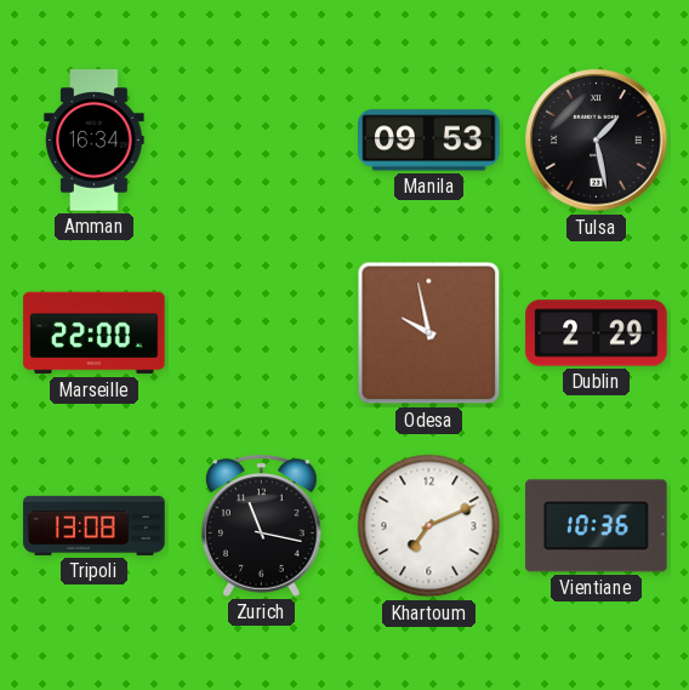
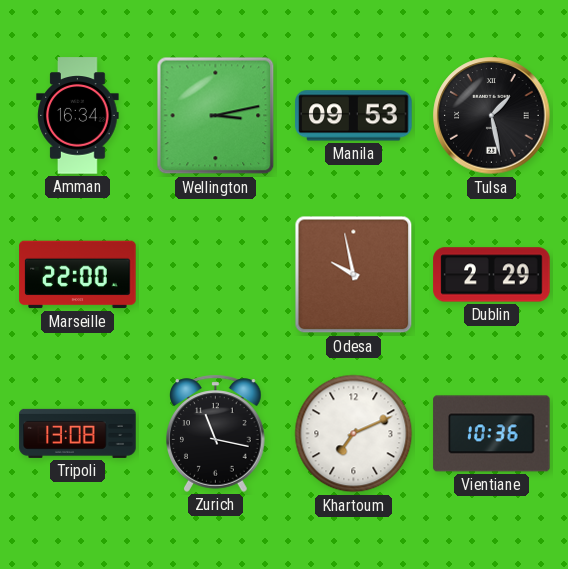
Wellington: none -> 3:13
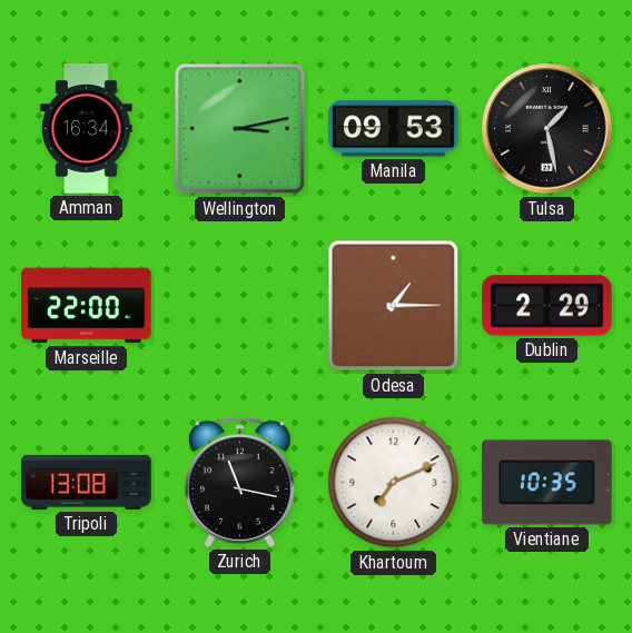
Odesa: 9:58 -> 1:15
Vientiane: 10:36 -> 10:35
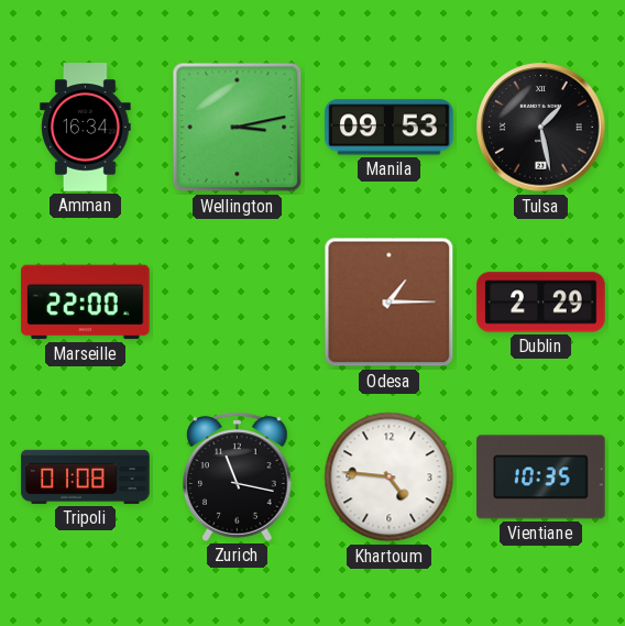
Tripoli: 13:08 -> 01:08
Khartoum: 7:11 -> 4:46
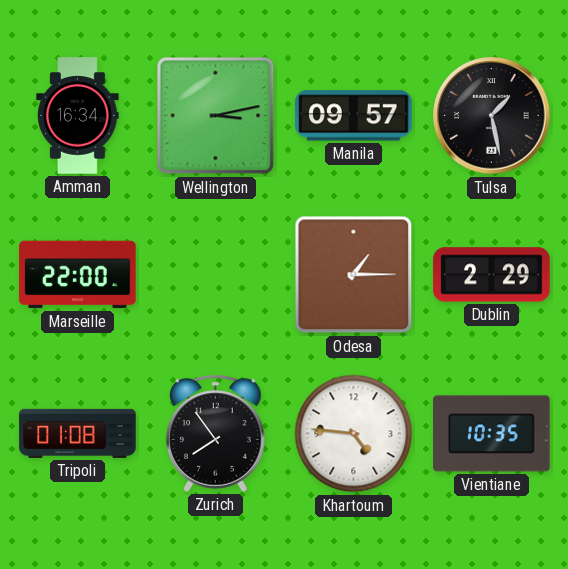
Manila: 09:53 -> 09:57
Zurich: 11:17 -> 7:54
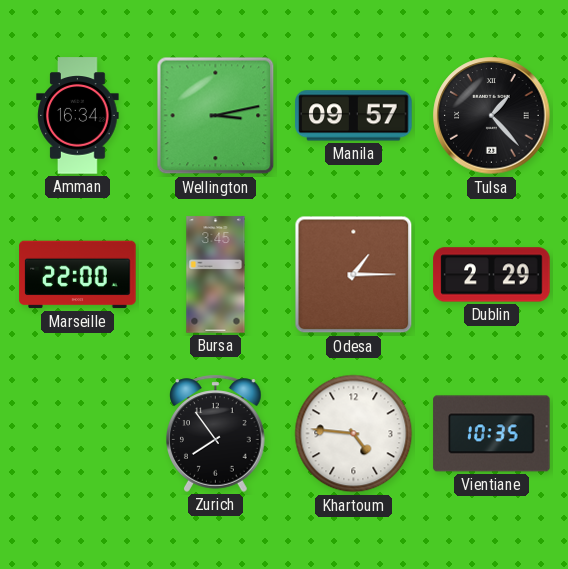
Tulsa: 1:28 -> 1:23
Bursa: none -> 3:45
Tripoli: 01:08 -> none
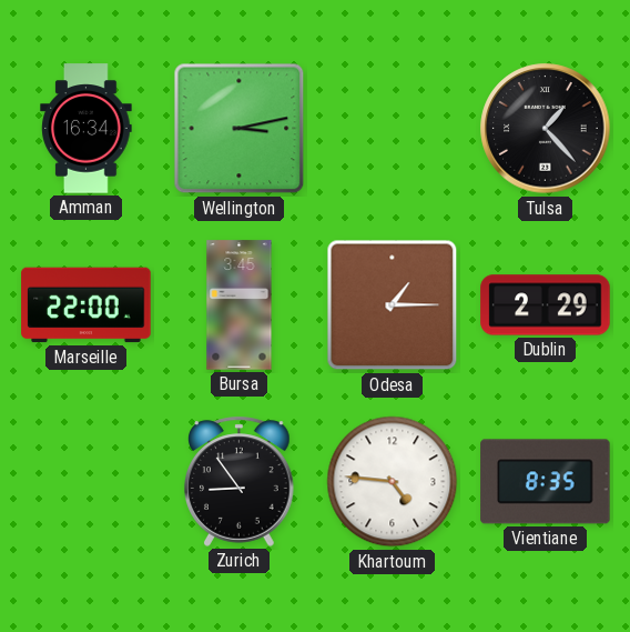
Manila: 09:57 -> none
Zurich: 7:54 -> 8:54
Vientiane: 10:35 -> 8:35
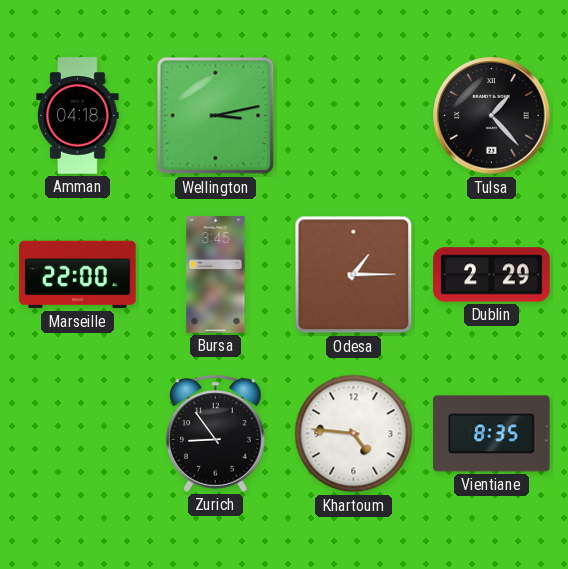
Amman: 16:34 -> 04:18
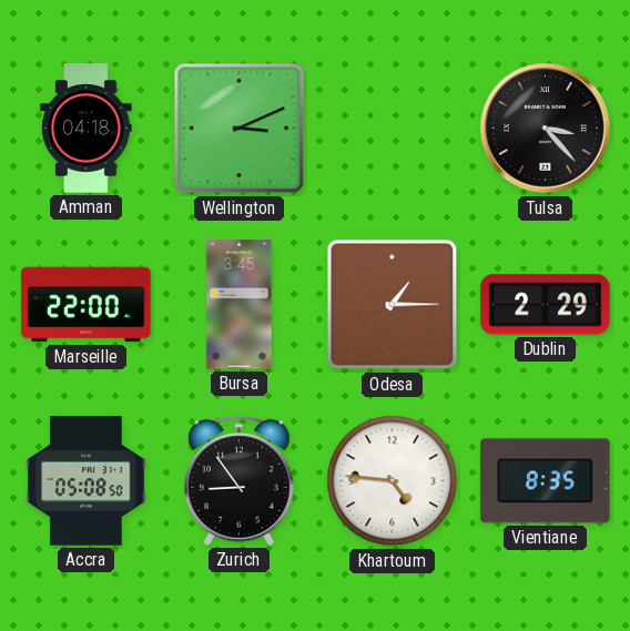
Wellington: 3:13 -> 3:11
Tulsa: 1:23 -> 3:23
Accra: none -> 05:08
